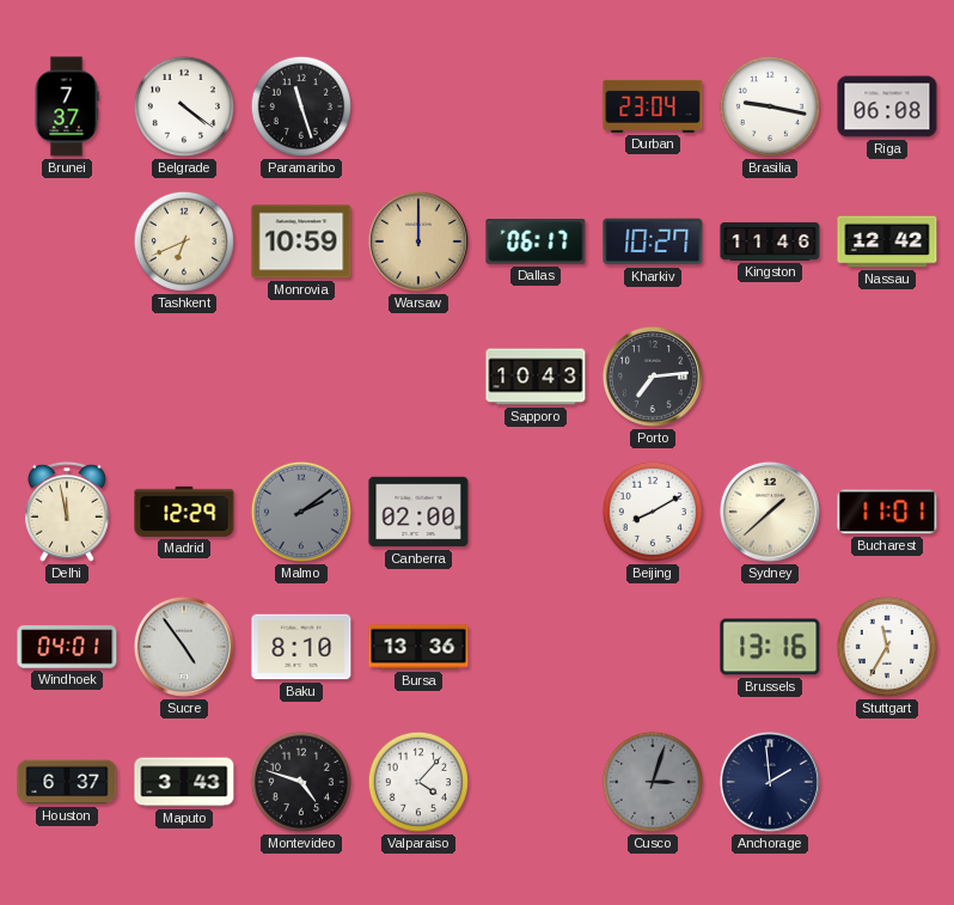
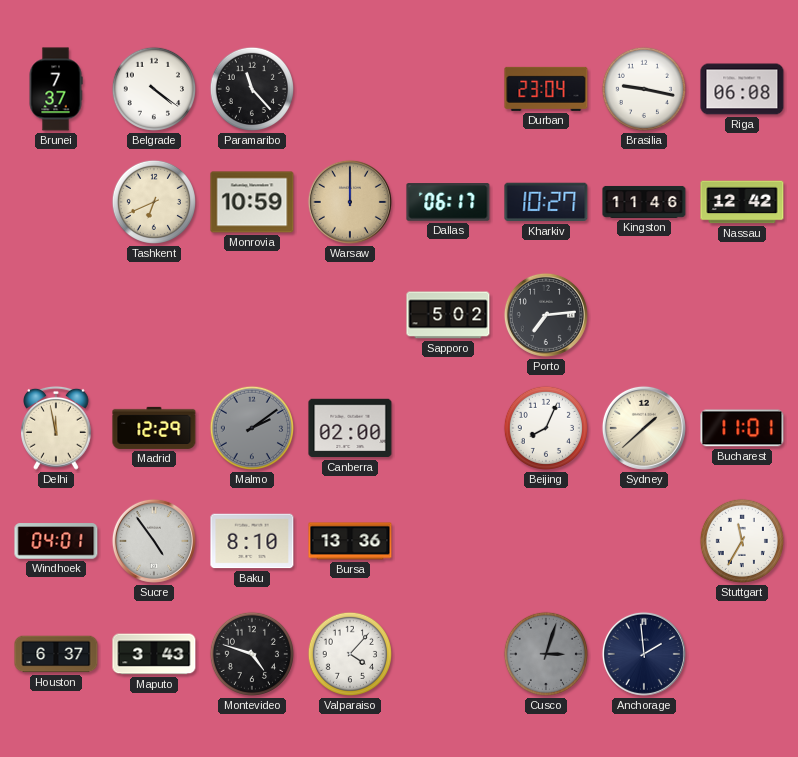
Paramaribo: 11:27 -> 11:23
Sapporo: 10:43 -> 5:02
Beijing: 8:10 -> 8:04
Brussels: 13:16 -> none
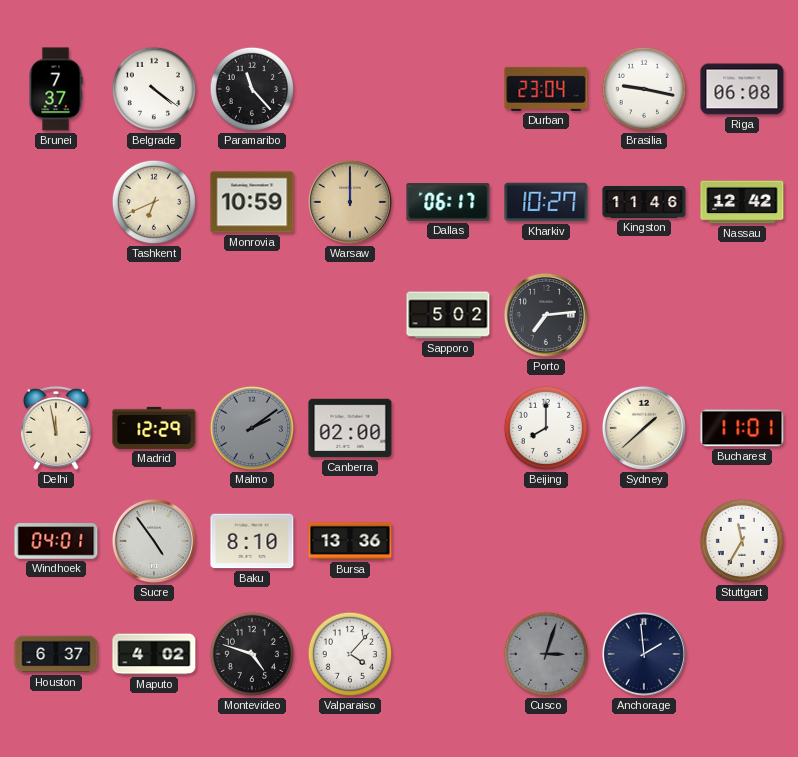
Beijing: 8:04 -> 8:00
Maputo: 3:43 -> 4:02
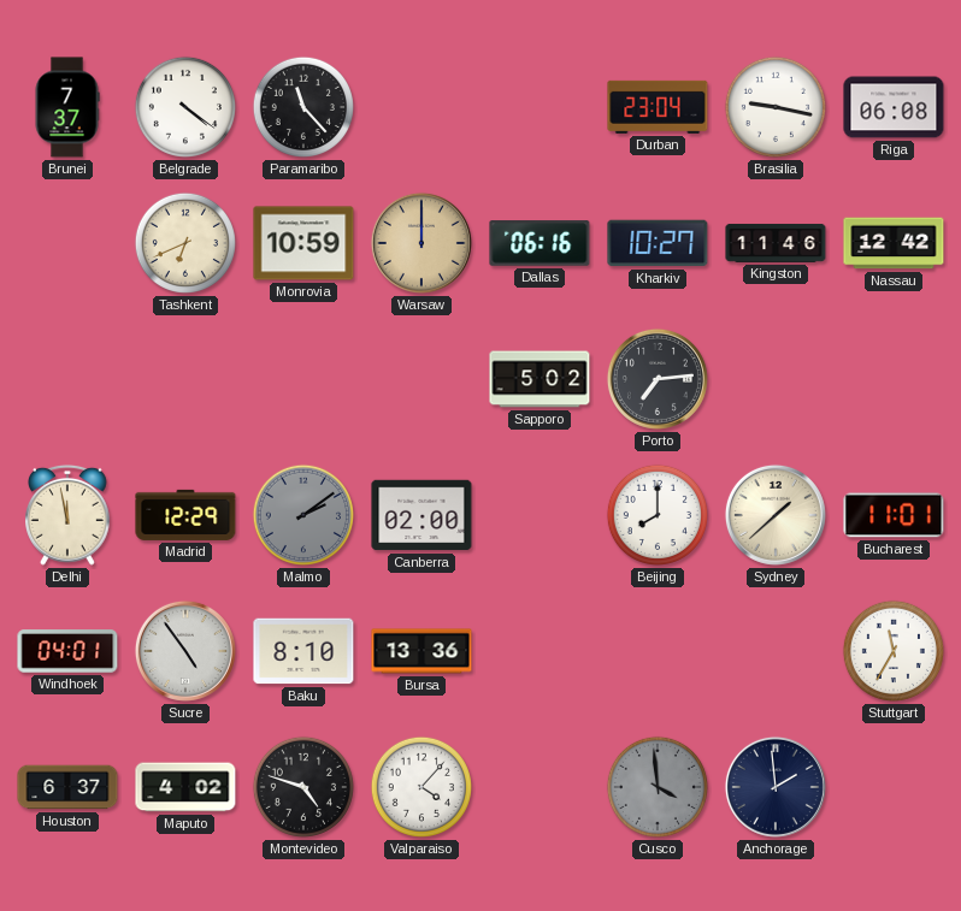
Dallas: 06:17 -> 06:16
Cusco: 3:03 -> 3:59
